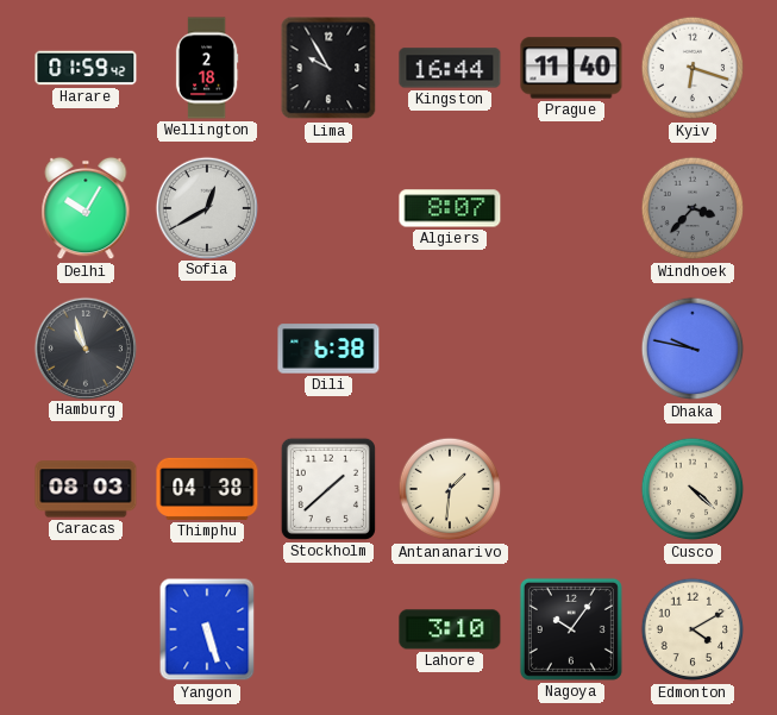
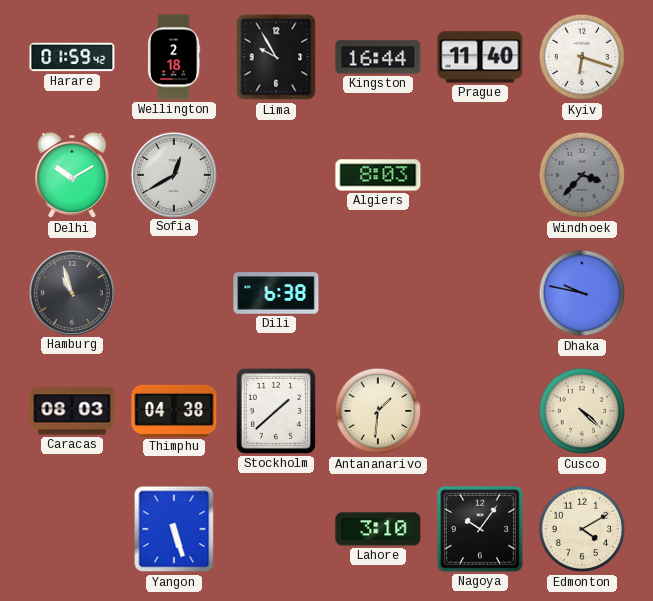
Delhi: 10:05 -> 10:10
Algiers: 8:07 -> 8:03
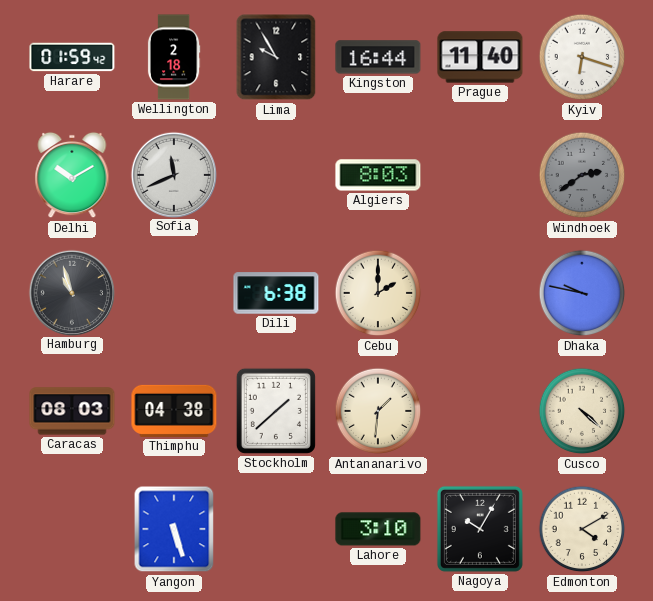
Sofia: 12:40 -> 11:41
Windhoek: 3:37 -> 2:39
Cebu: none -> 2:00
Nagoya: 10:06 -> 10:05
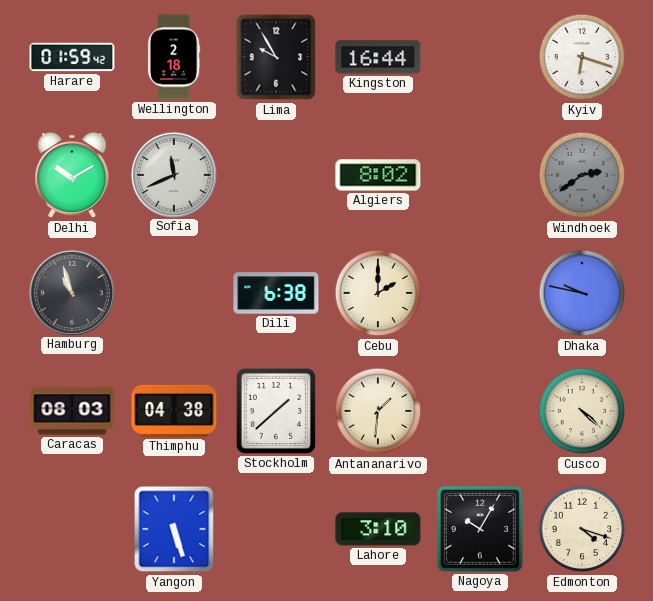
Prague: 11:40 -> none
Algiers: 8:03 -> 8:02
Edmonton: 4:10 -> 4:18
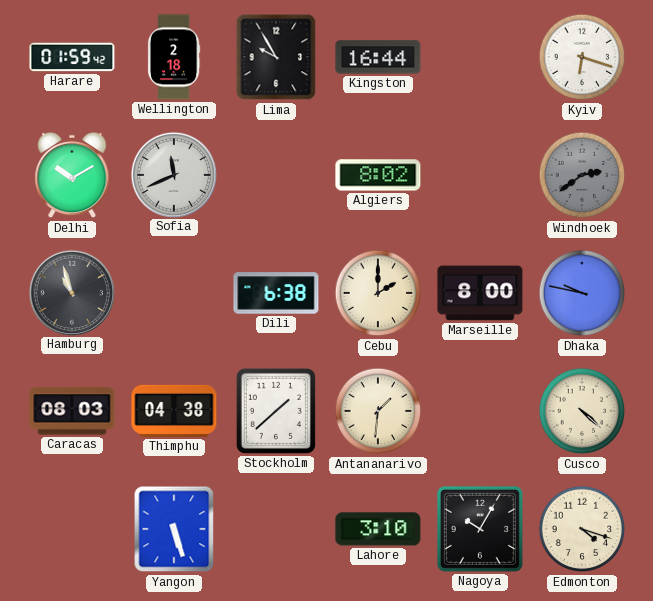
Marseille: none -> 8:00
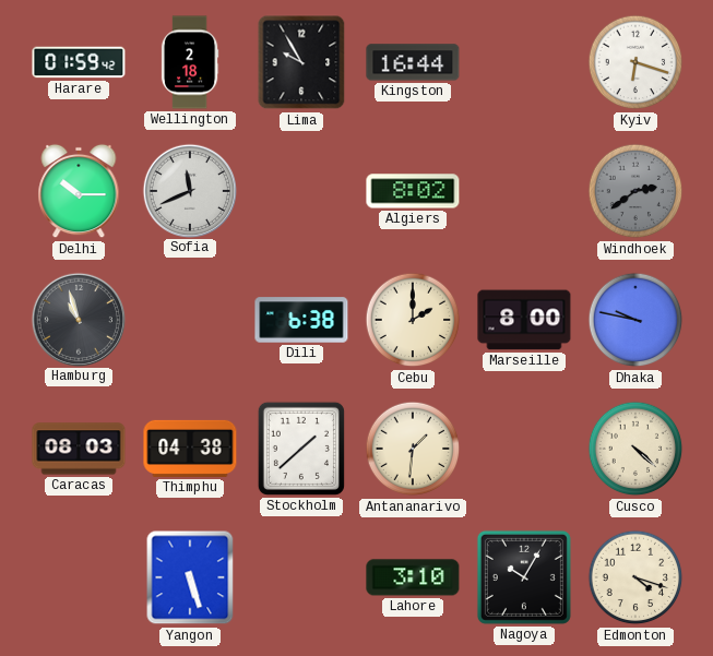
Delhi: 10:10 -> 10:15
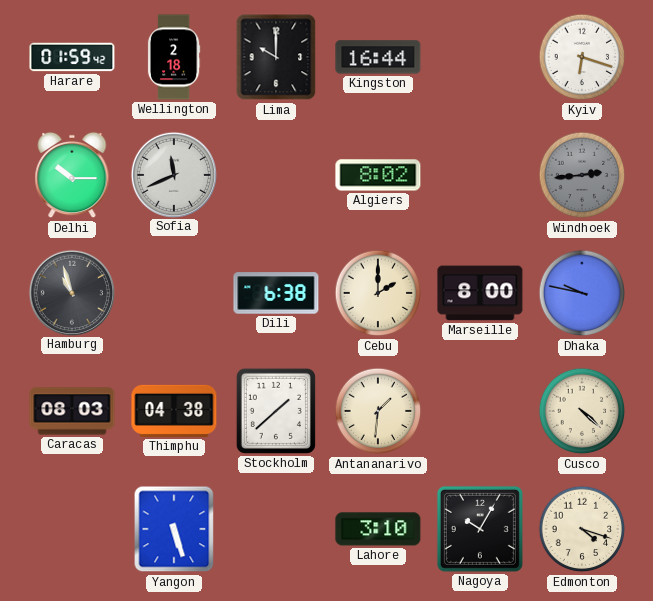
Lima: 9:55 -> 10:00
Windhoek: 2:39 -> 2:44
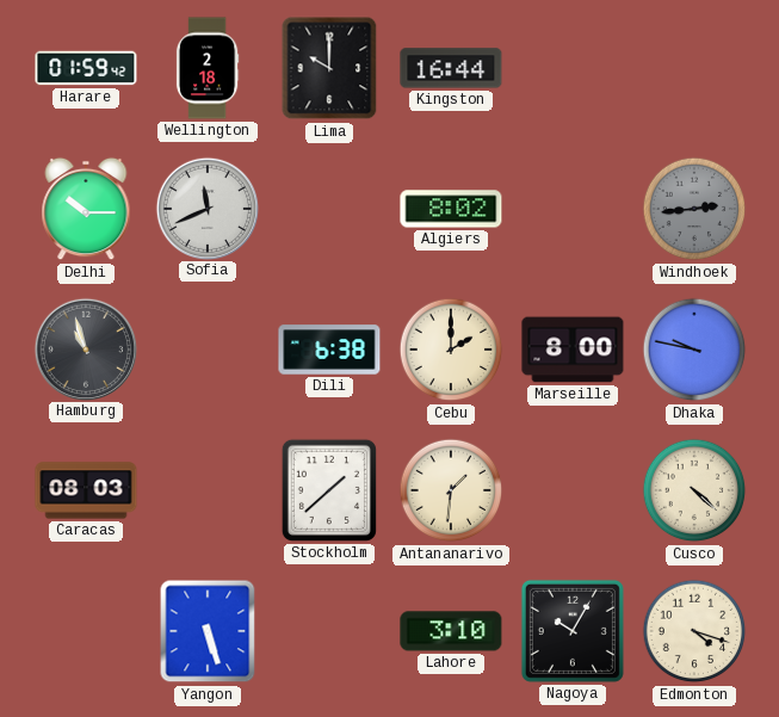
Kyiv: 6:18 -> none
Thimphu: 04:38 -> none
